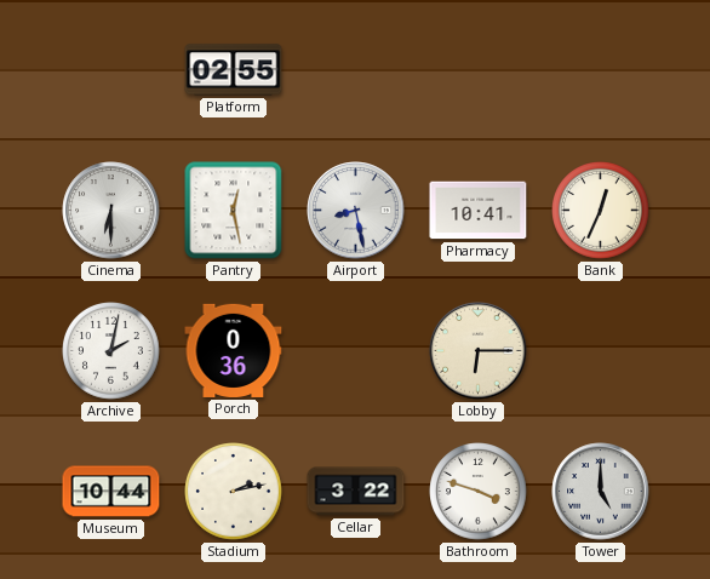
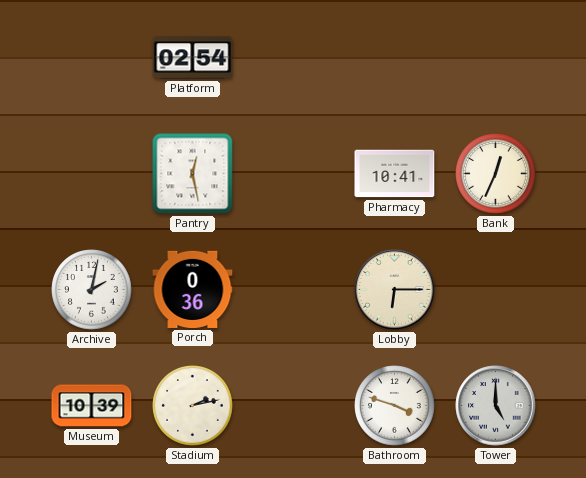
Platform: 02:55 -> 02:54
Cinema: 6:30 -> none
Airport: 8:28 -> none
Museum: 10:44 -> 10:39
Cellar: 3:22 -> none
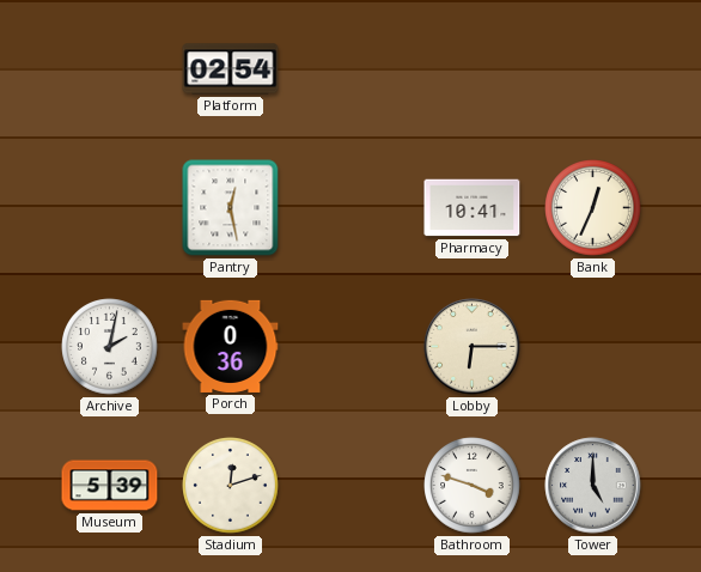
Museum: 10:39 -> 5:39
Stadium: 2:13 -> 12:12
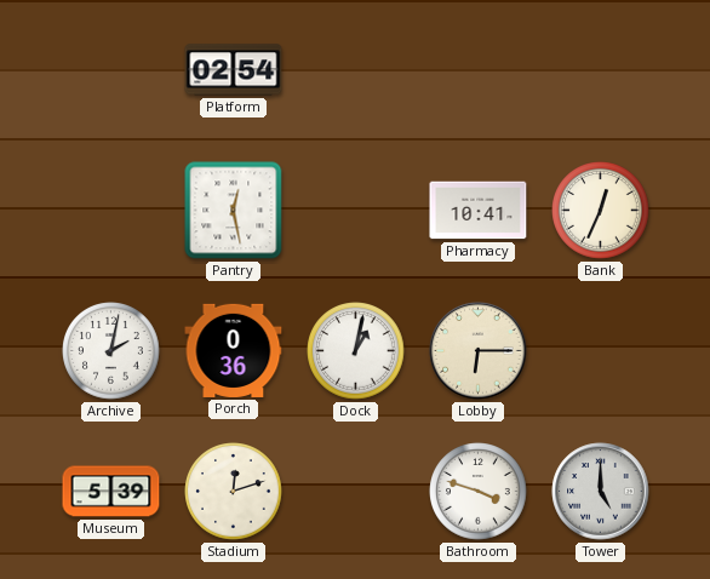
Dock: none -> 1:02
